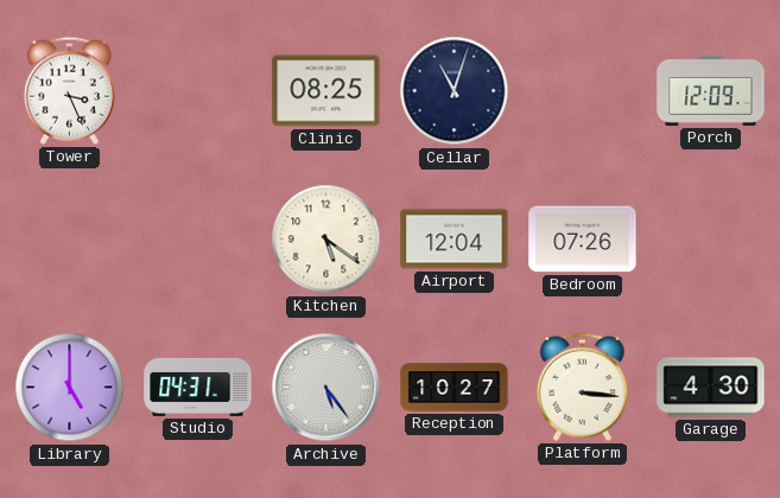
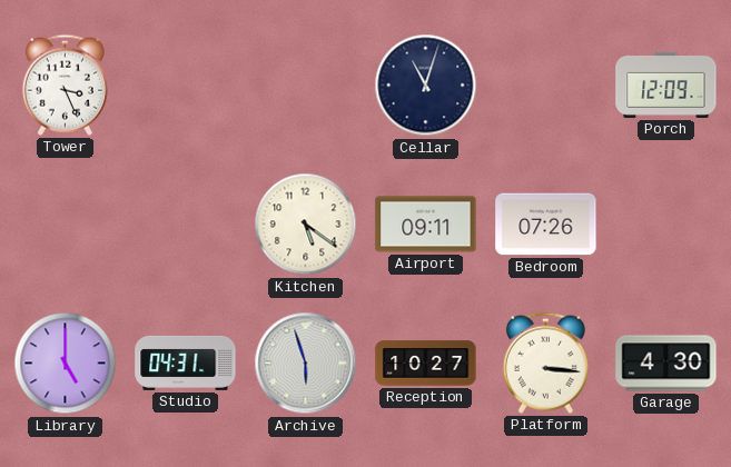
Clinic: 08:25 -> none
Airport: 12:04 -> 09:11
Archive: 5:24 -> 5:57
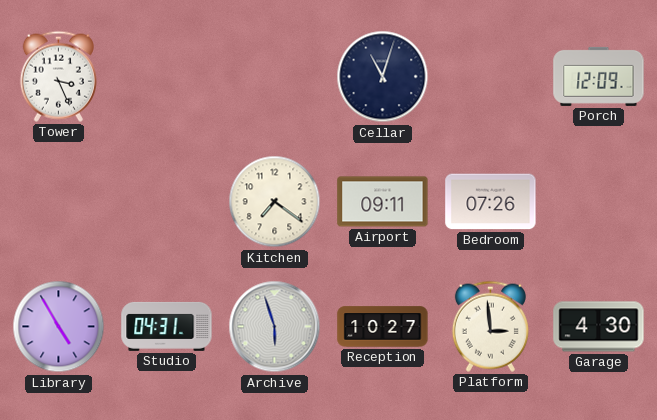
Kitchen: 5:21 -> 7:21
Library: 5:00 -> 4:55
Platform: 3:16 -> 2:59
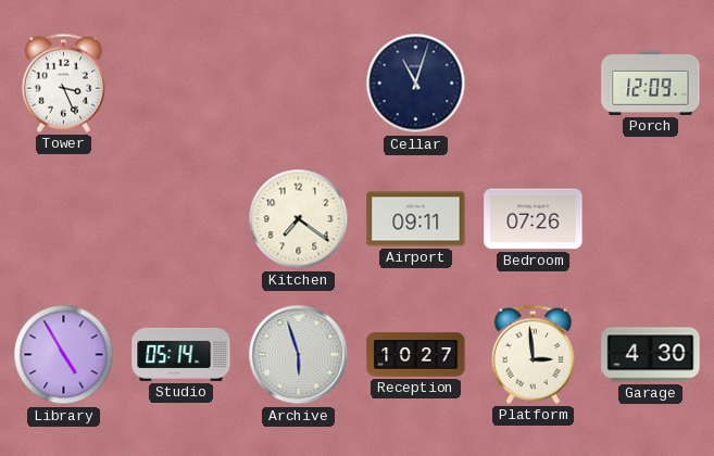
Studio: 04:31 -> 05:14
